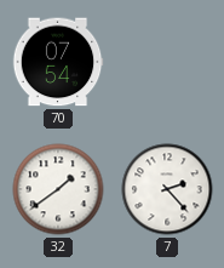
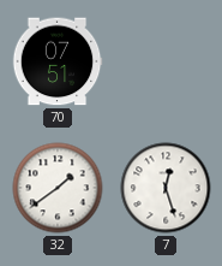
70: 07:54 -> 07:51
7: 2:23 -> 12:27
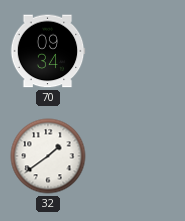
70: 07:51 -> 09:34
7: 12:27 -> none
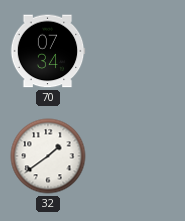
70: 09:34 -> 07:34
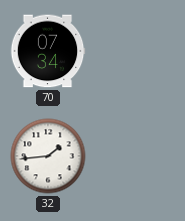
32: 1:39 -> 1:44
